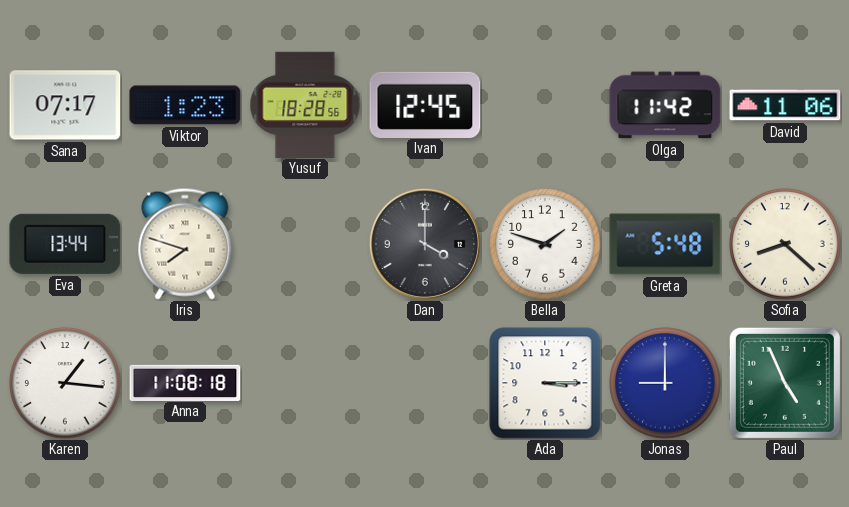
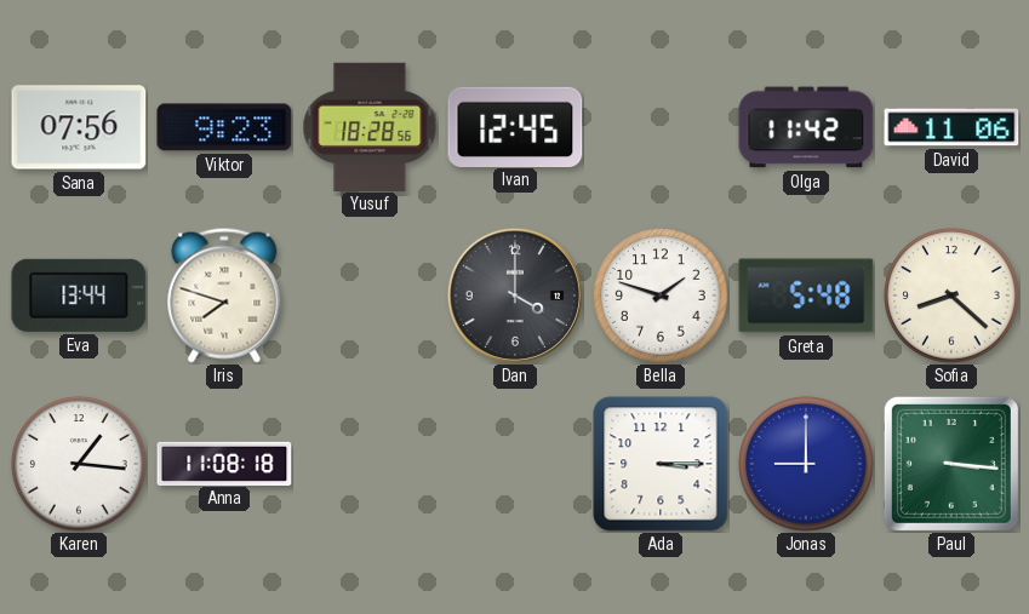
Sana: 07:17 -> 07:56
Viktor: 1:23 -> 9:23
Paul: 4:56 -> 3:16
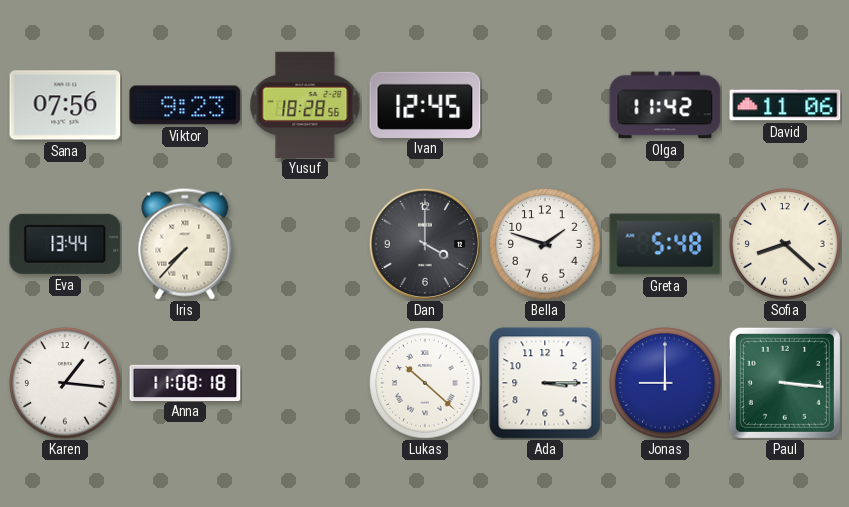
Iris: 7:48 -> 7:37
Lukas: none -> 10:22
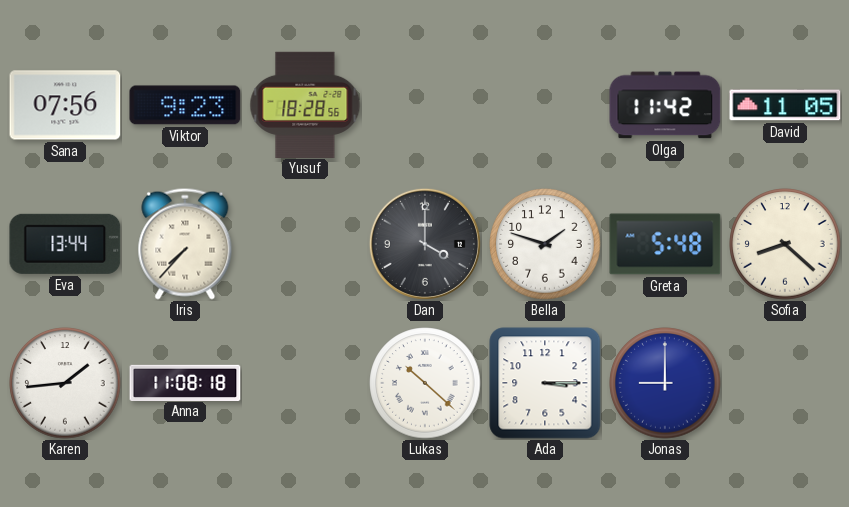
Ivan: 12:45 -> none
David: 11:06 -> 11:05
Karen: 1:16 -> 1:44
Paul: 3:16 -> none
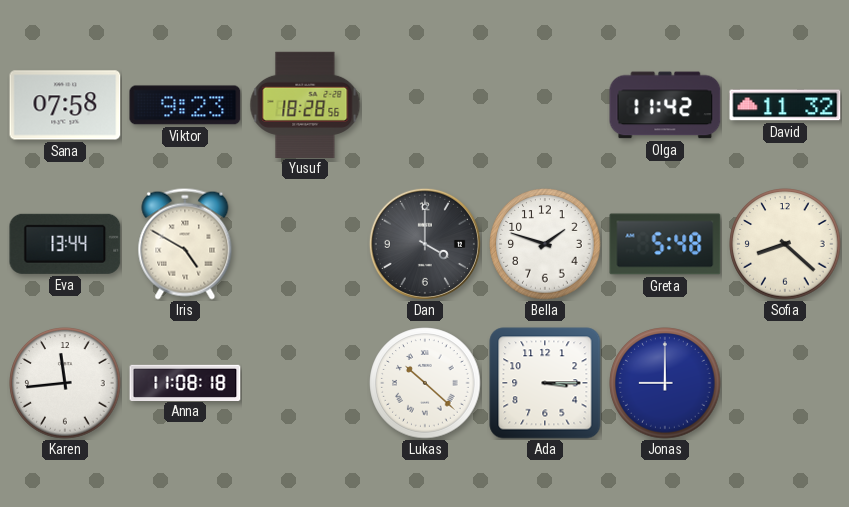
Sana: 07:56 -> 07:58
David: 11:05 -> 11:32
Iris: 7:37 -> 4:50
Karen: 1:44 -> 11:44
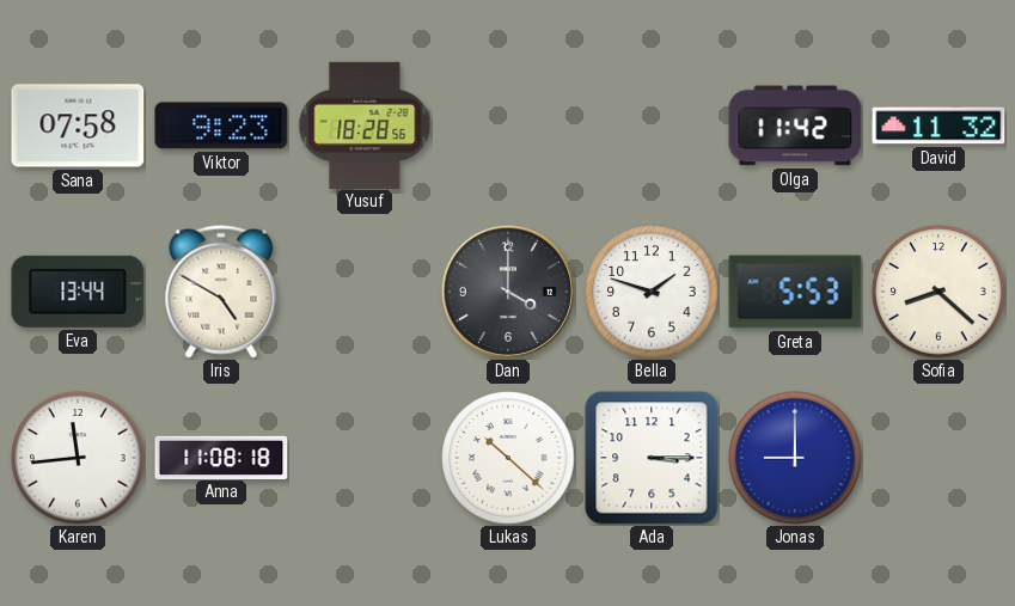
Greta: 5:48 -> 5:53
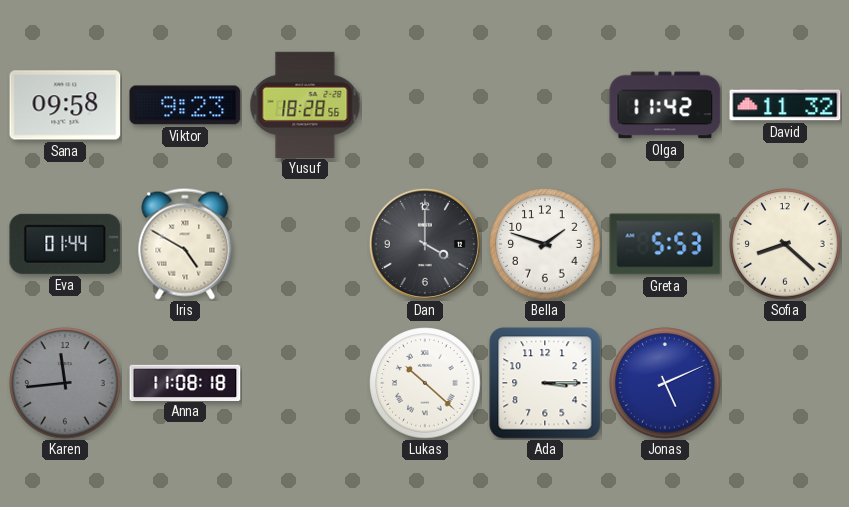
Sana: 07:58 -> 09:58
Eva: 13:44 -> 01:44
Karen dial: white -> grey
Jonas: 9:00 -> 5:11
